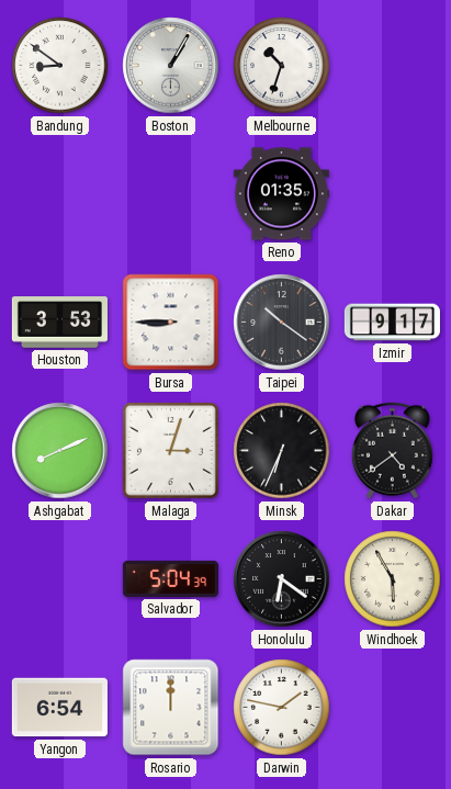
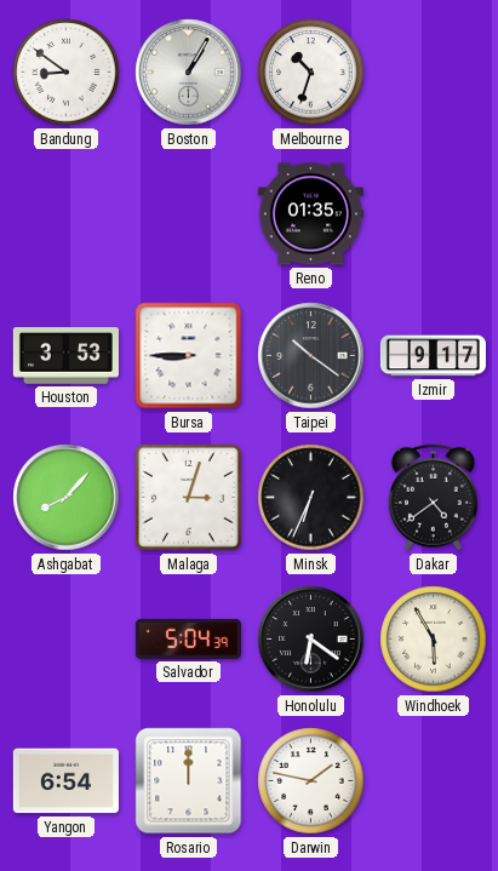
Ashgabat: 8:11 -> 8:07
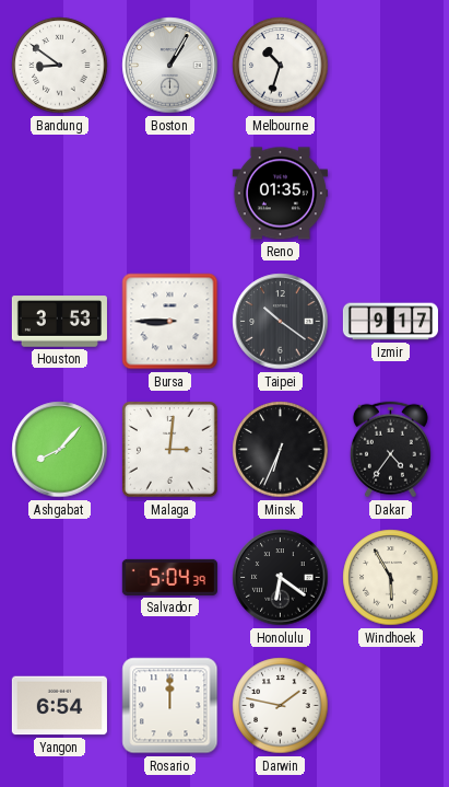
Malaga: 3:03 -> 3:01
Dakar: 4:39 -> 4:36
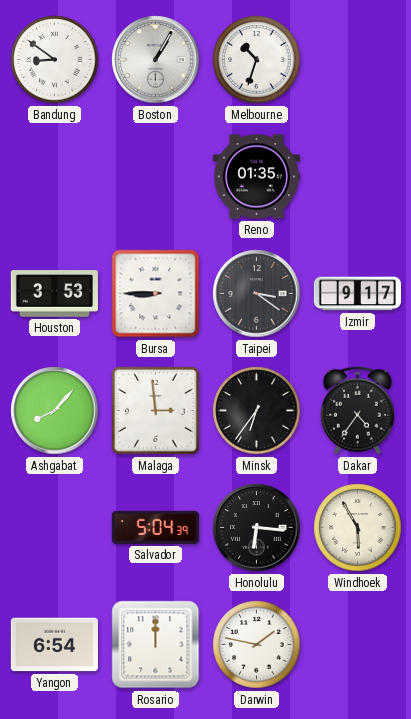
Taipei: 10:21 -> 3:21
Malaga: 3:01 -> 2:59
Minsk: 6:34 -> 6:36
Honolulu: 6:21 -> 6:16
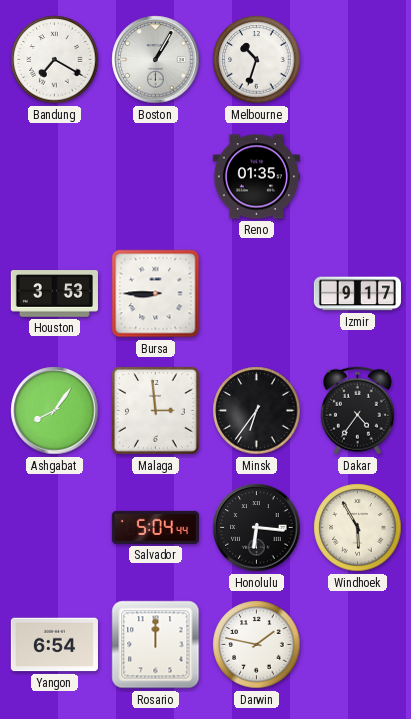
Bandung: 8:51 -> 7:20
Taipei: 3:21 -> none
Ashgabat: 8:07 -> 8:06
Salvador: 5:04:39 -> 5:04:44
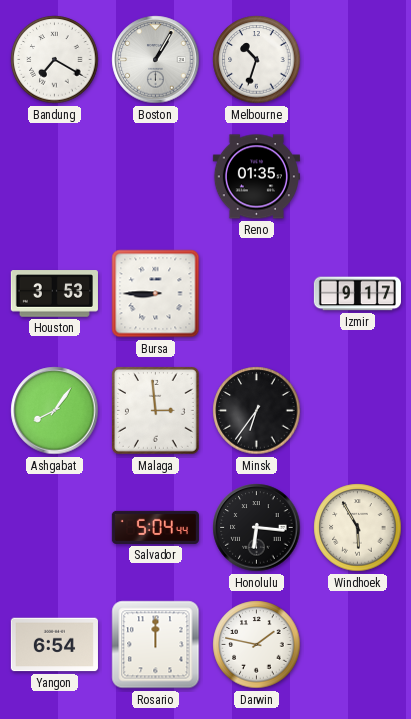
Dakar: 4:36 -> none
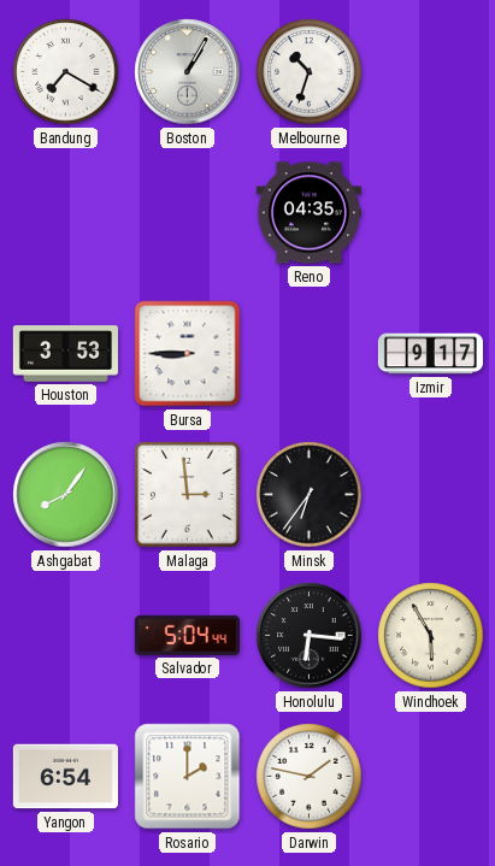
Reno: 01:35 -> 04:35
Rosario: 12:00 -> 2:00
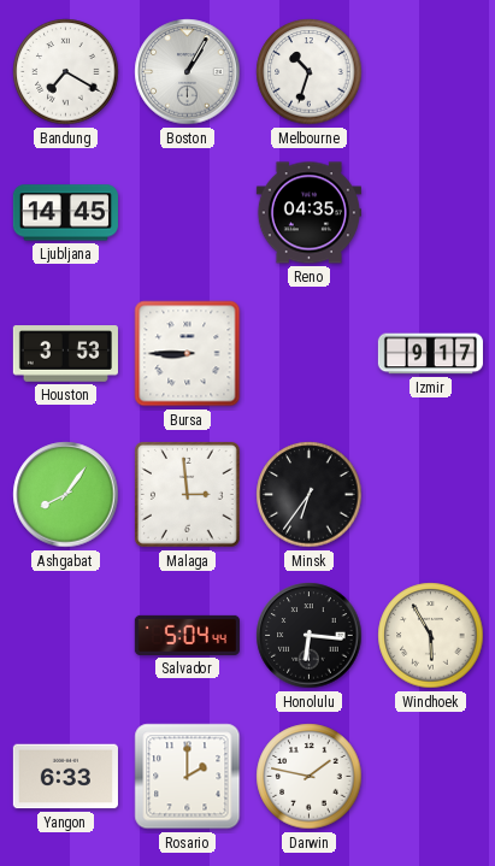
Ljubljana: none -> 14:45
Yangon: 6:54 -> 6:33
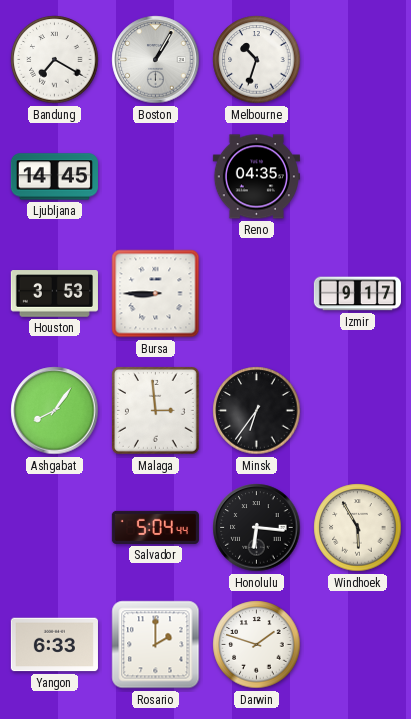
Darwin: 1:47 -> 1:48
